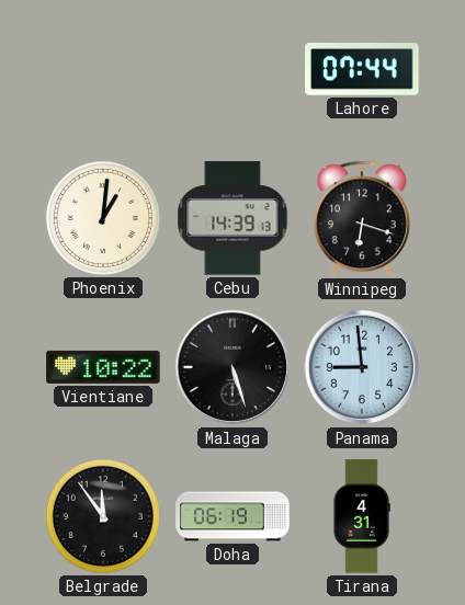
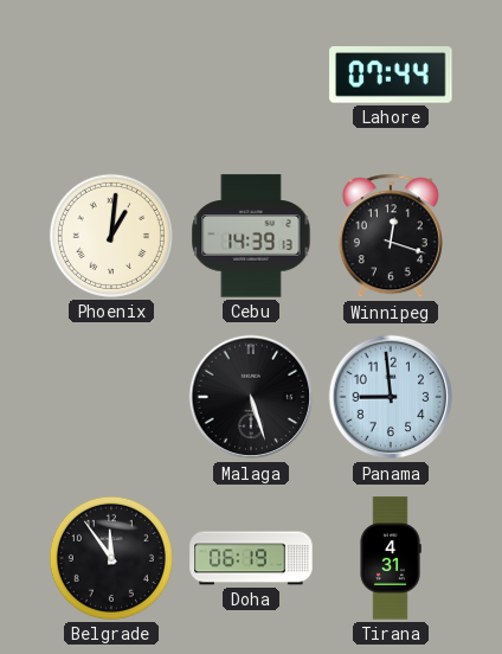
Winnipeg: 6:18 -> 12:18
Vientiane: 10:22 -> none
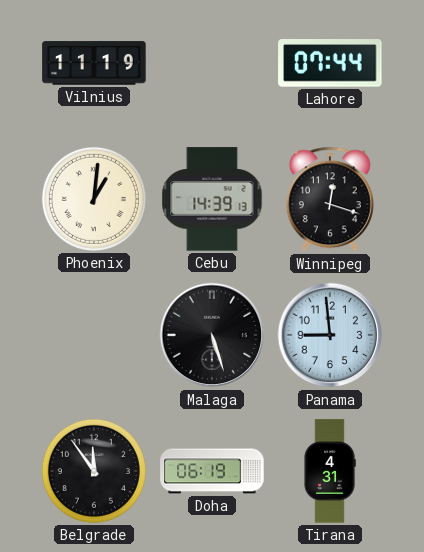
Vilnius: none -> 11:19
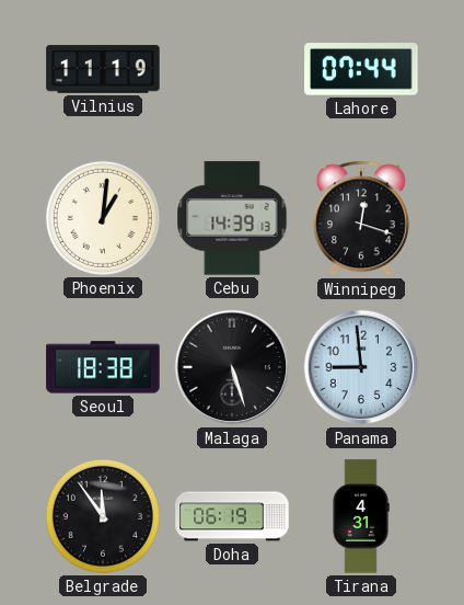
Seoul: none -> 18:38
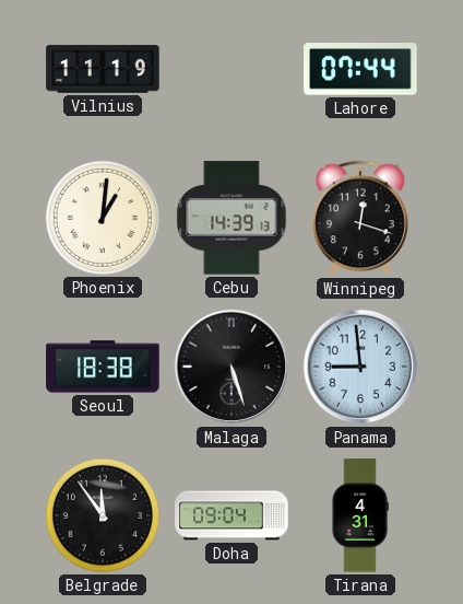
Doha: 06:19 -> 09:04
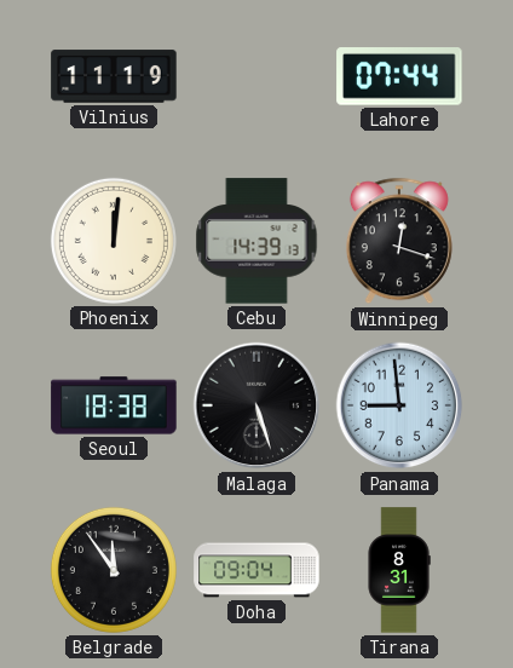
Phoenix: 1:01 -> 12:01
Tirana: 4:31 -> 8:31
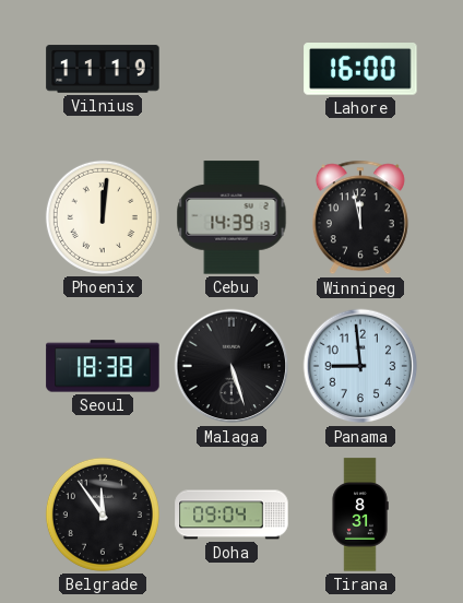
Lahore: 07:44 -> 16:00
Winnipeg: 12:18 -> 11:58
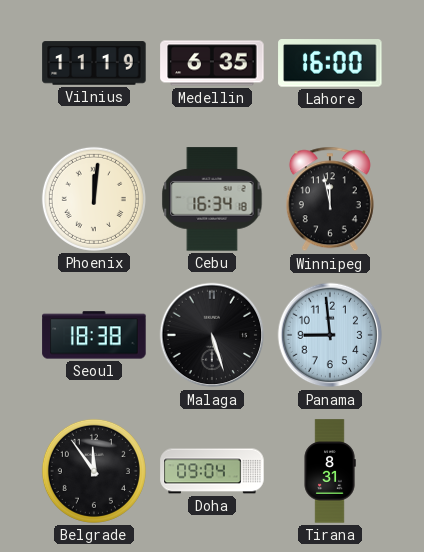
Medellin: none -> 6:35
Cebu: 14:39 -> 16:34
